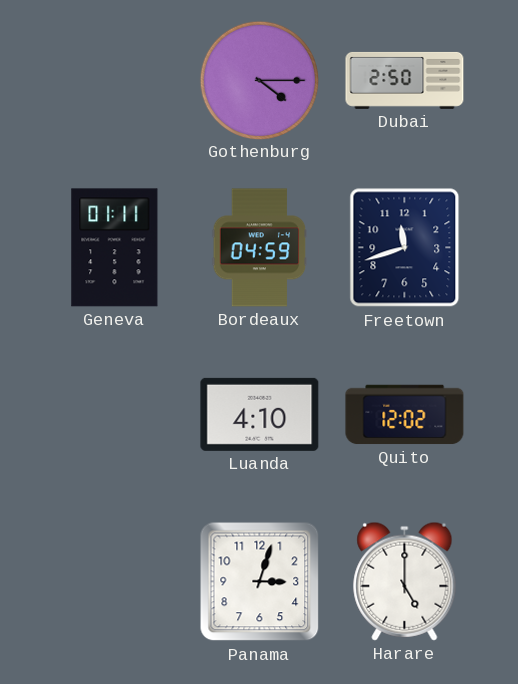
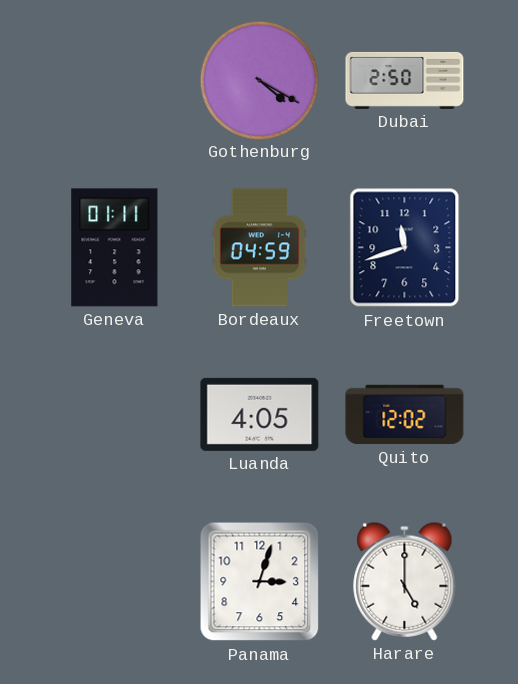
Gothenburg: 4:15 -> 4:20
Luanda: 4:10 -> 4:05
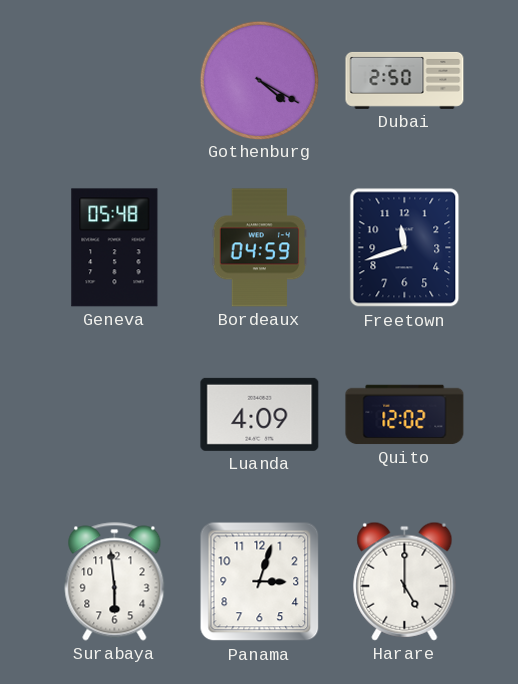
Geneva: 01:11 -> 05:48
Luanda: 4:05 -> 4:09
Surabaya: none -> 5:59
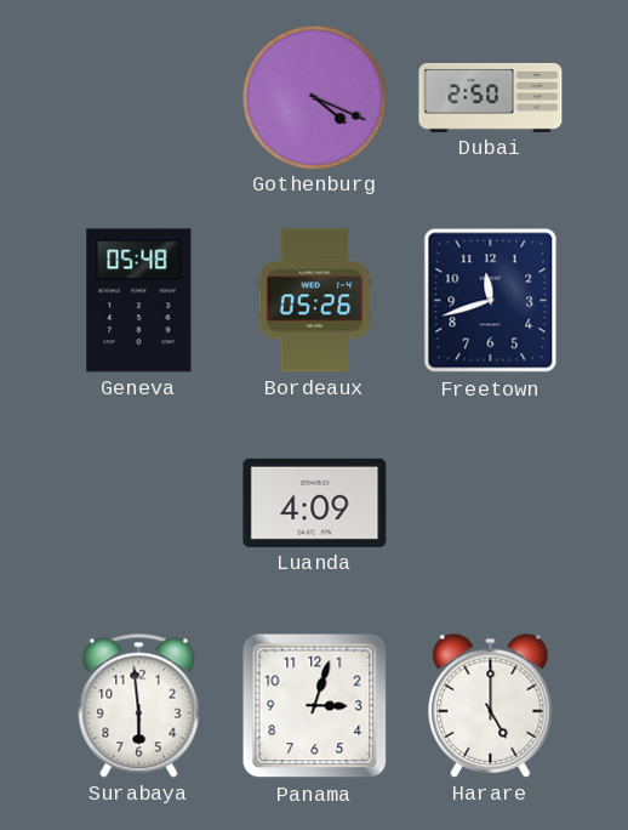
Gothenburg: 4:20 -> 4:19
Bordeaux: 04:59 -> 05:26
Quito: 12:02 -> none
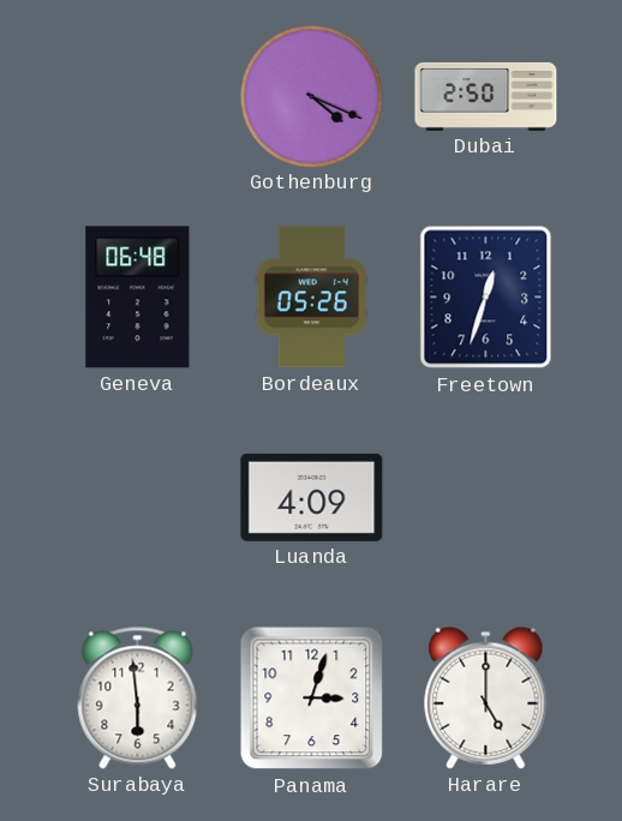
Geneva: 05:48 -> 06:48
Freetown: 11:42 -> 12:33
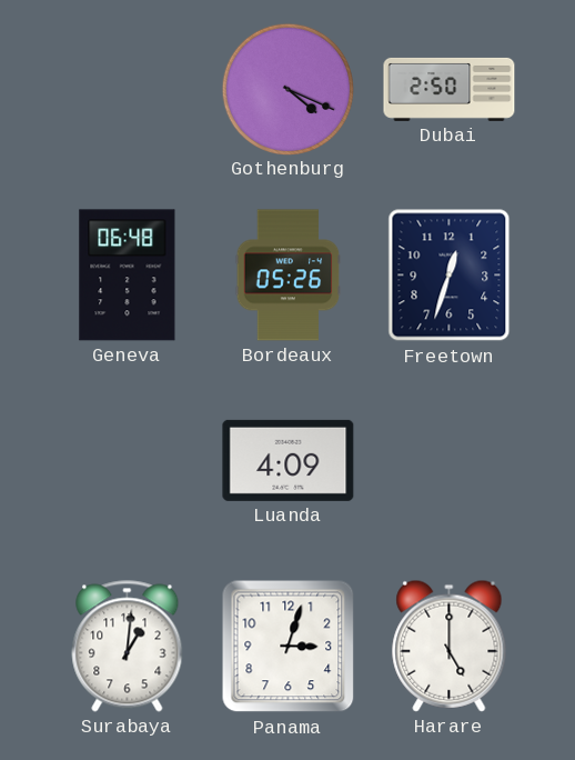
Surabaya: 5:59 -> 1:01
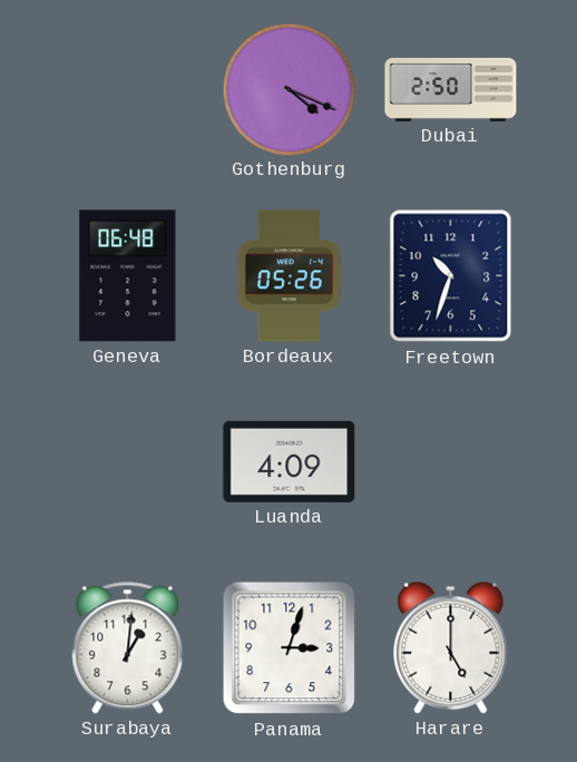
Freetown: 12:33 -> 10:33
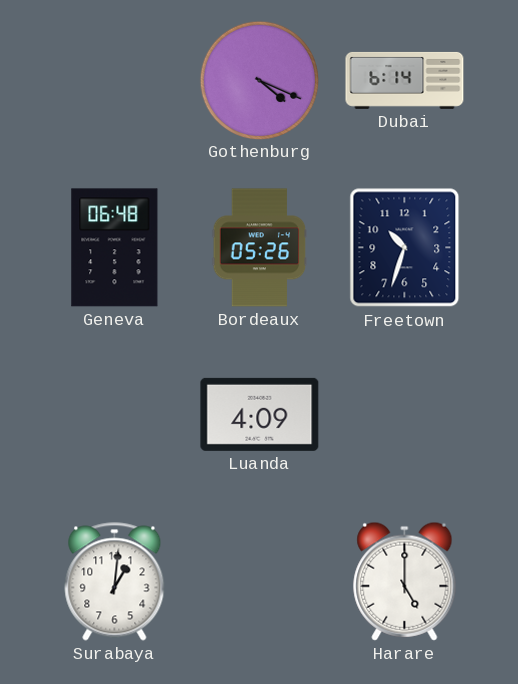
Dubai: 2:50 -> 6:14
Panama: 3:03 -> none
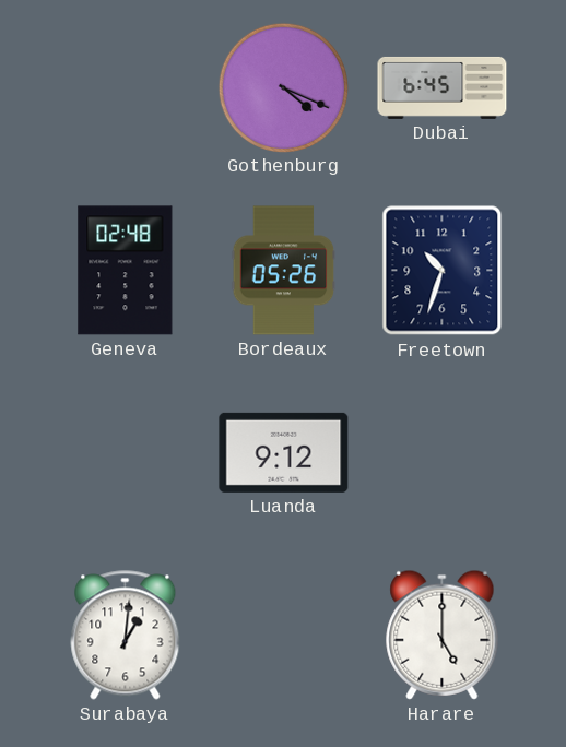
Dubai: 6:14 -> 6:45
Geneva: 06:48 -> 02:48
Luanda: 4:09 -> 9:12
